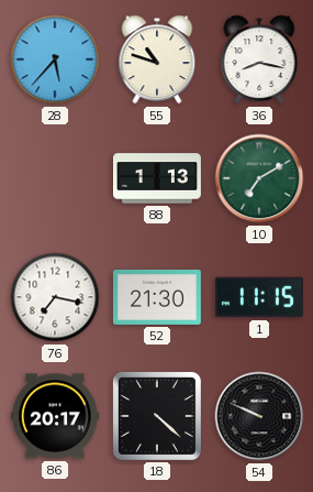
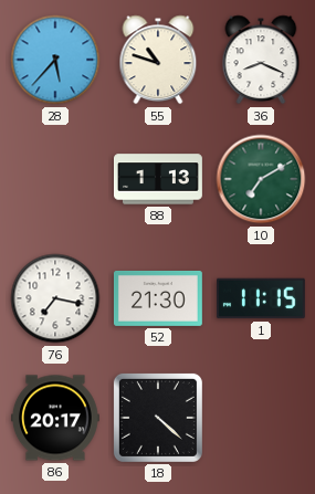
36: 8:17 -> 8:19
54: 9:49 -> none
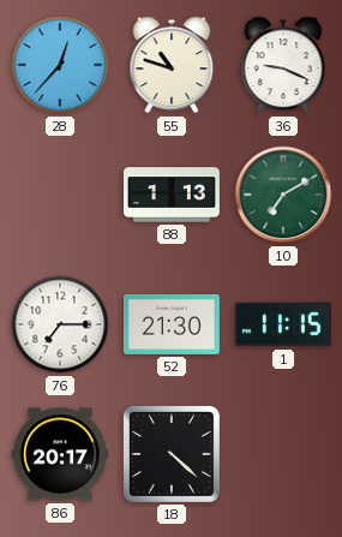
28: 5:37 -> 12:37
36: 8:19 -> 9:19
76: 7:17 -> 7:15
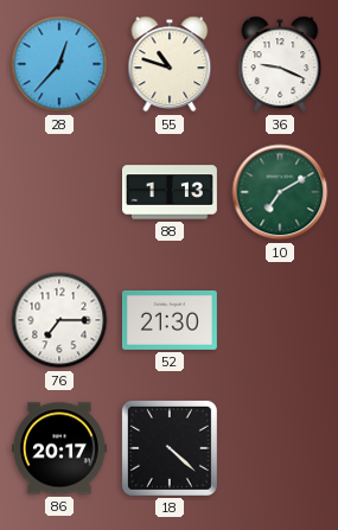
1: 11:15 -> none
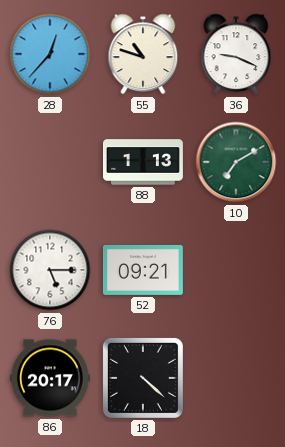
76: 7:15 -> 5:15
52: 21:30 -> 09:21
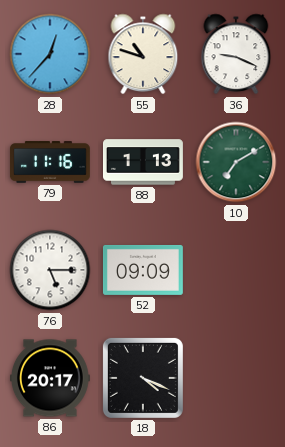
79: none -> 11:16
52: 09:21 -> 09:09
18: 4:22 -> 4:19
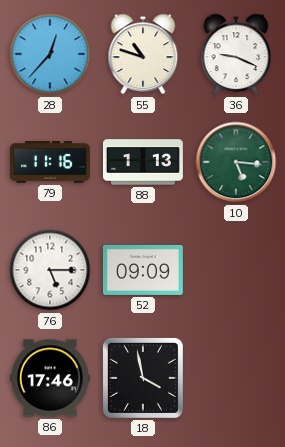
10: 7:10 -> 5:16
86: 20:17 -> 17:46
18: 4:19 -> 3:58
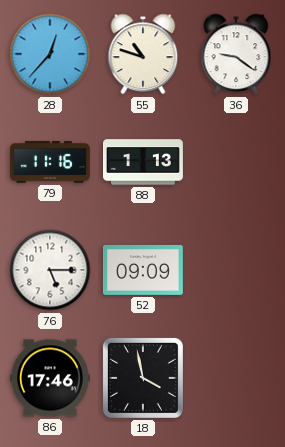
36: 9:19 -> 9:21
10: 5:16 -> none
